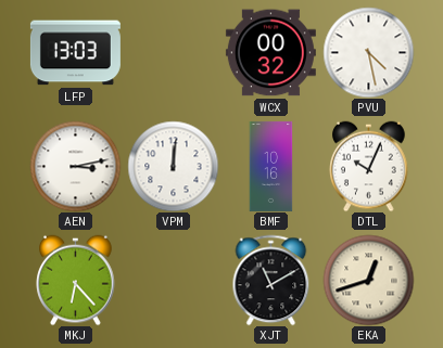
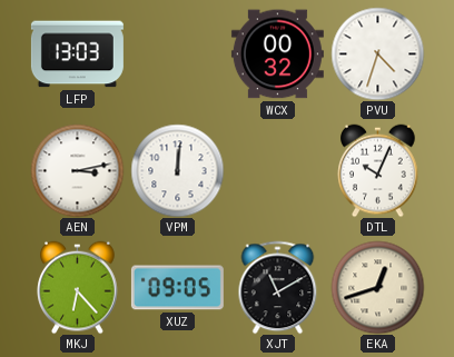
PVU: 4:28 -> 4:33
BMF: 10:16 -> none
XUZ: none -> 09:05
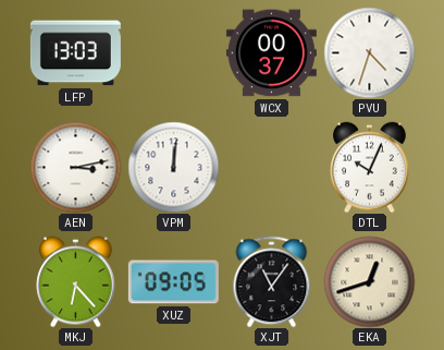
WCX: 00:32 -> 00:37
XJT: 11:10 -> 11:06
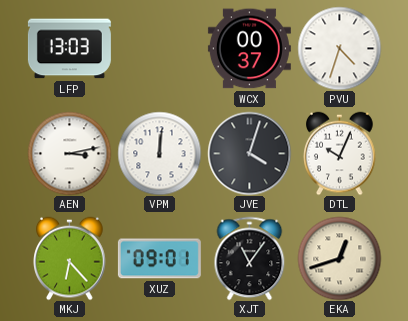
JVE: none -> 4:03
XUZ: 09:05 -> 09:01
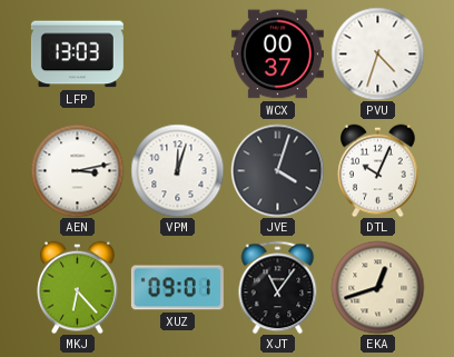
VPM: 12:01 -> 12:03
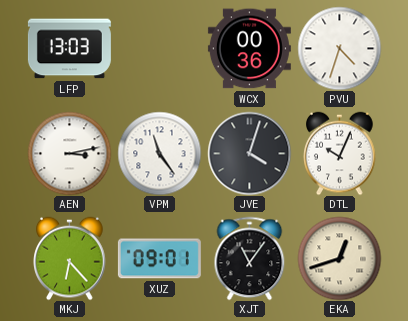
WCX: 00:37 -> 00:36
VPM: 12:03 -> 11:24
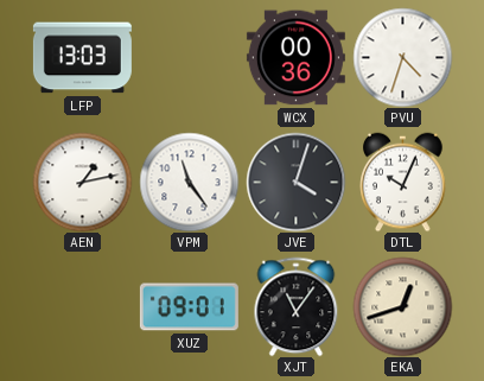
AEN: 3:13 -> 1:13
MKJ: 6:23 -> none
